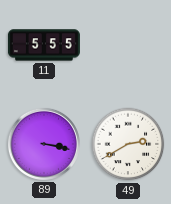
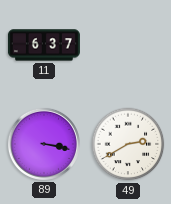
11: 5:55 -> 6:37
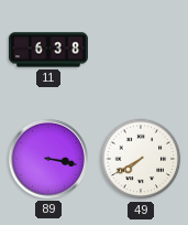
11: 6:37 -> 6:38
49: 2:40 -> 7:40
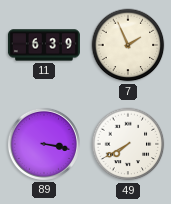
11: 6:38 -> 6:39
7: none -> 1:56
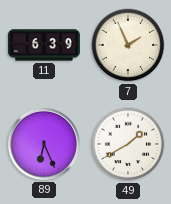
89: 3:17 -> 6:26
49: 7:40 -> 1:40
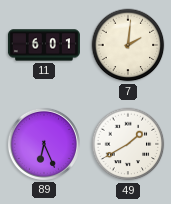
11: 6:39 -> 6:01
7: 1:56 -> 2:01
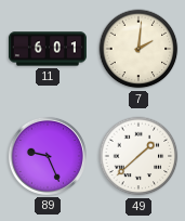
89: 6:26 -> 9:26
49: 1:40 -> 1:38
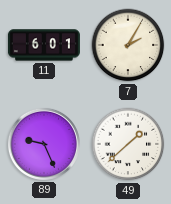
7: 2:01 -> 2:05
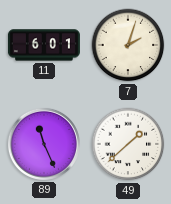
7: 2:05 -> 2:03
89: 9:26 -> 11:26
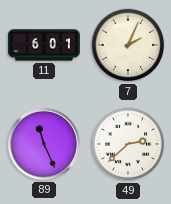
7: 2:03 -> 2:04
49: 1:38 -> 2:38
